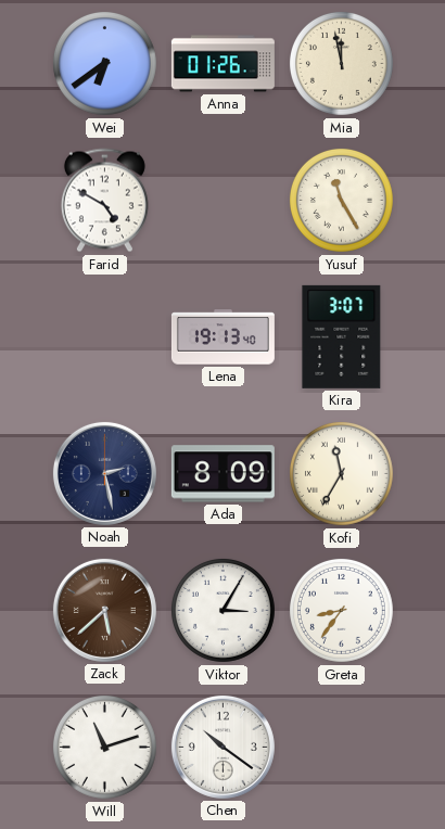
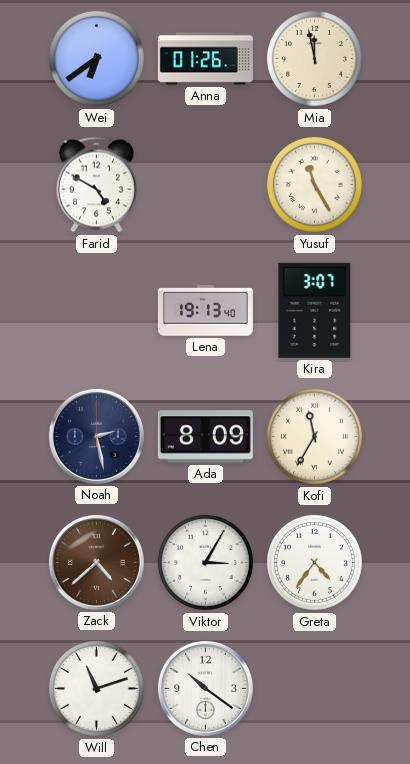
Zack: 5:38 -> 4:38
Greta: 8:36 -> 4:36
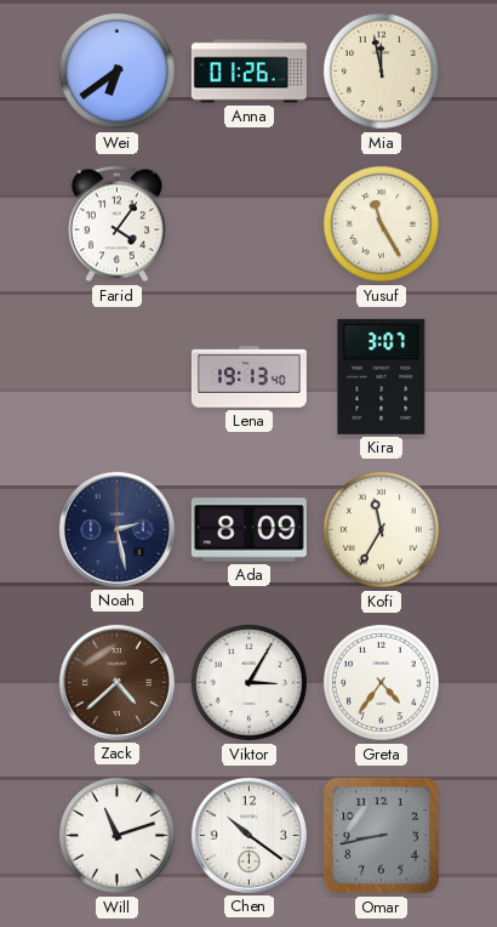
Farid: 4:50 -> 4:06
Omar: none -> 8:43
